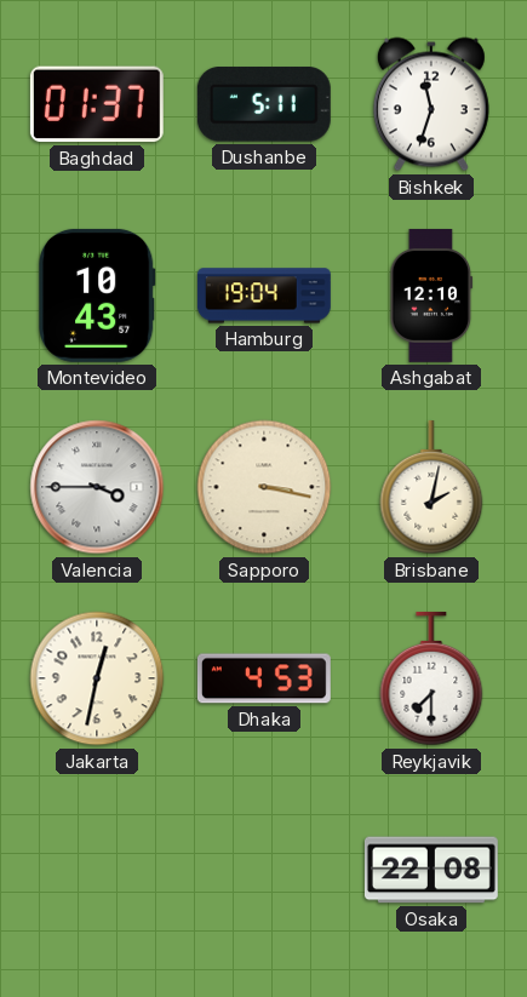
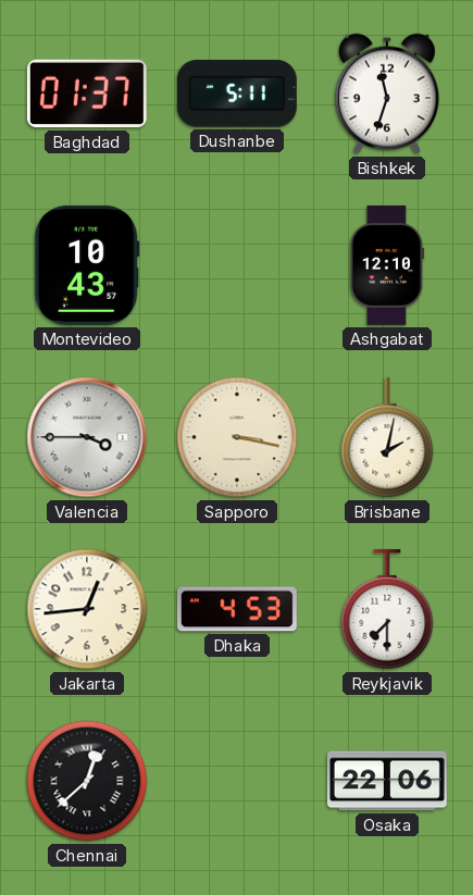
Hamburg: 19:04 -> none
Jakarta: 12:32 -> 12:44
Chennai: none -> 12:38
Osaka: 22:08 -> 22:06
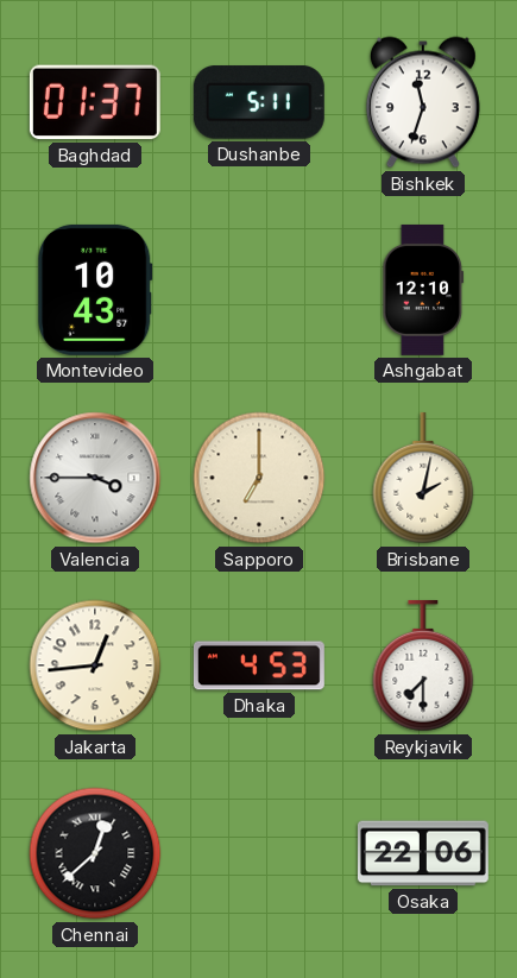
Sapporo: 3:17 -> 7:00
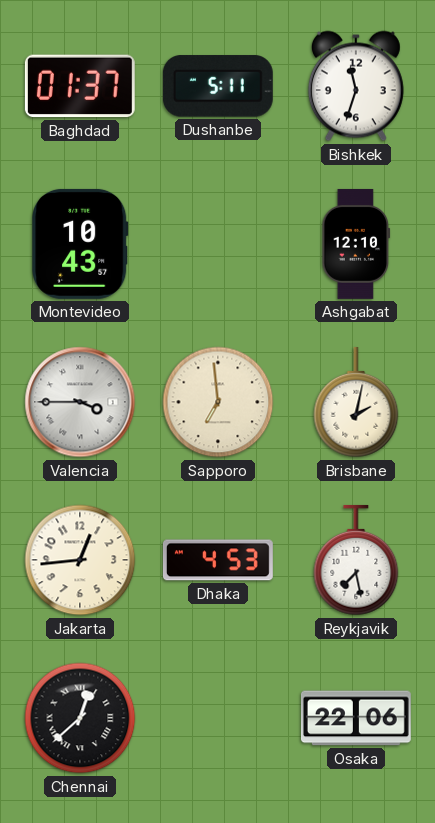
Sapporo: 7:00 -> 6:59
Reykjavik: 7:30 -> 7:28
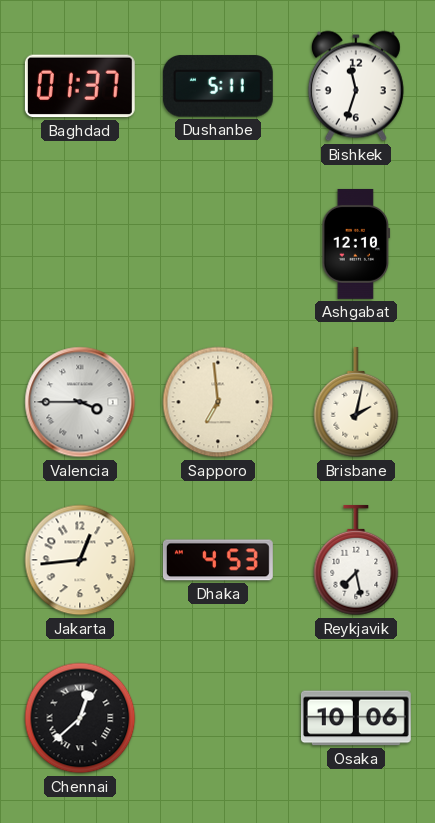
Montevideo: 10:43 -> none
Osaka: 22:06 -> 10:06
